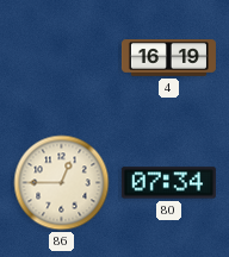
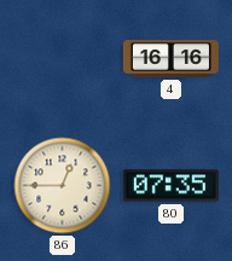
4: 16:19 -> 16:16
80: 07:34 -> 07:35
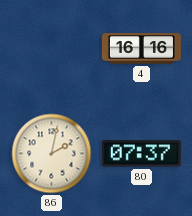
86: 12:45 -> 2:02
80: 07:35 -> 07:37
